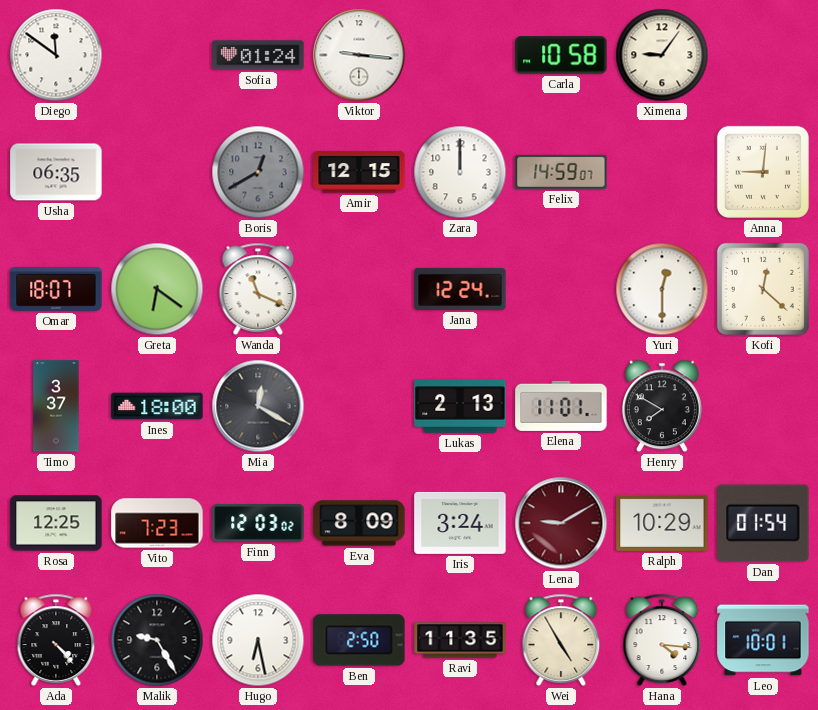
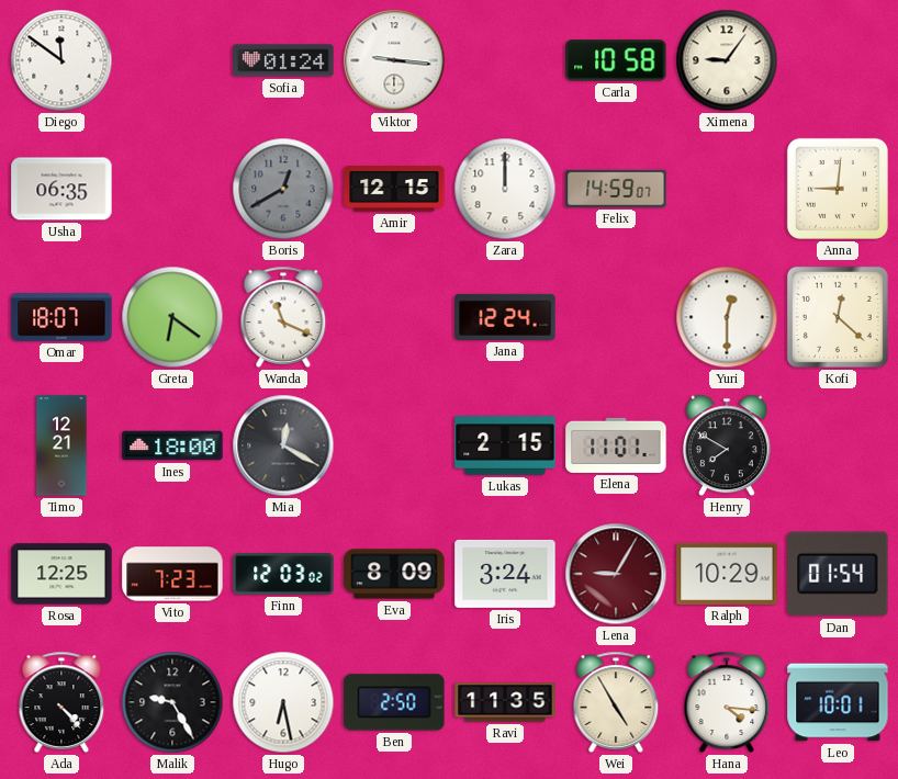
Timo: 3:37 -> 12:21
Lukas: 2:13 -> 2:15
Lena: 9:10 -> 9:05
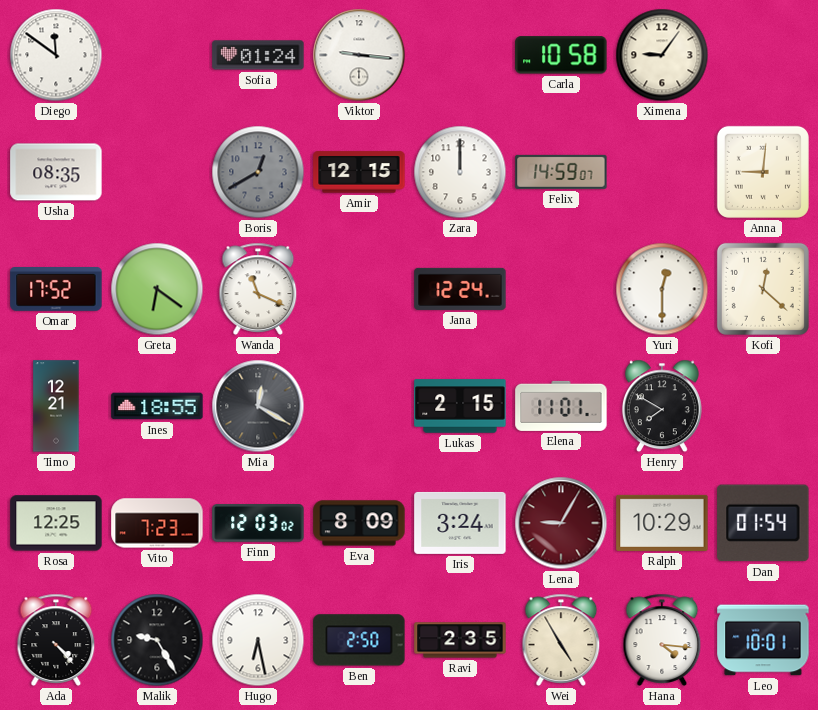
Usha: 06:35 -> 08:35
Omar: 18:07 -> 17:52
Ines: 18:00 -> 18:55
Ravi: 11:35 -> 2:35
